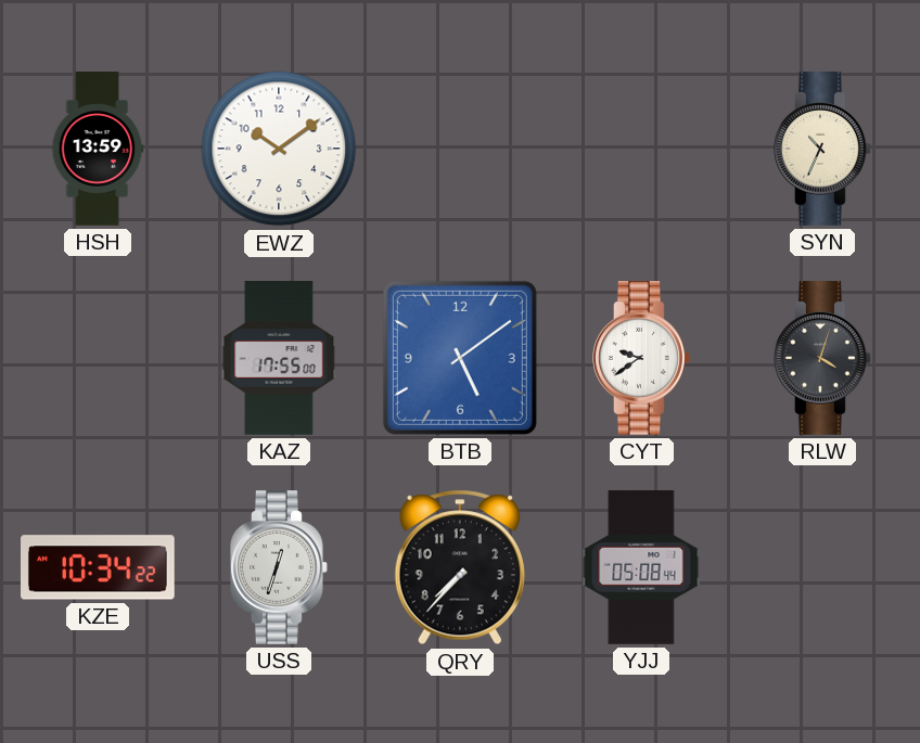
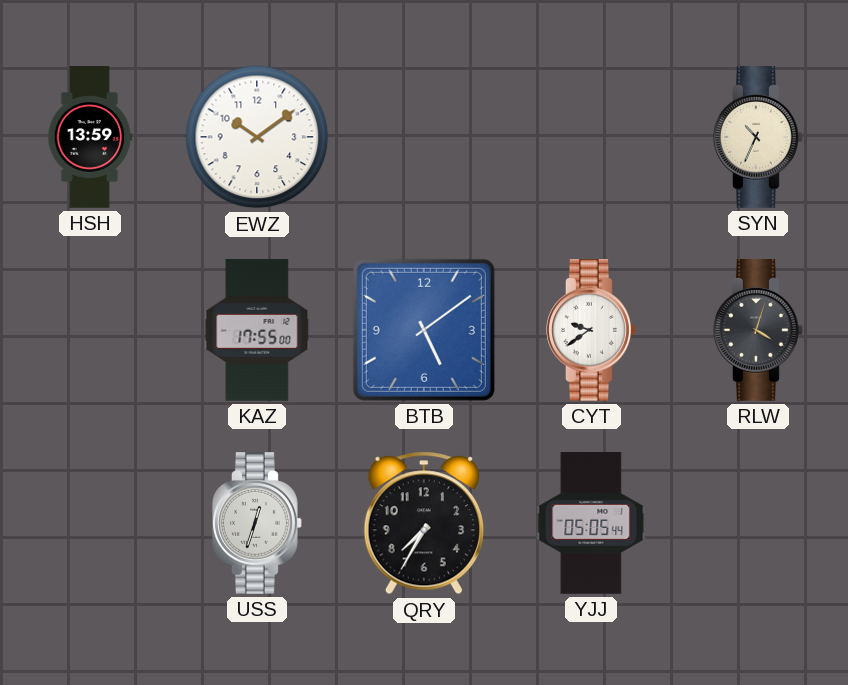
KZE: 10:34 -> none
QRY: 7:37 -> 7:35
YJJ: 05:08 -> 05:05
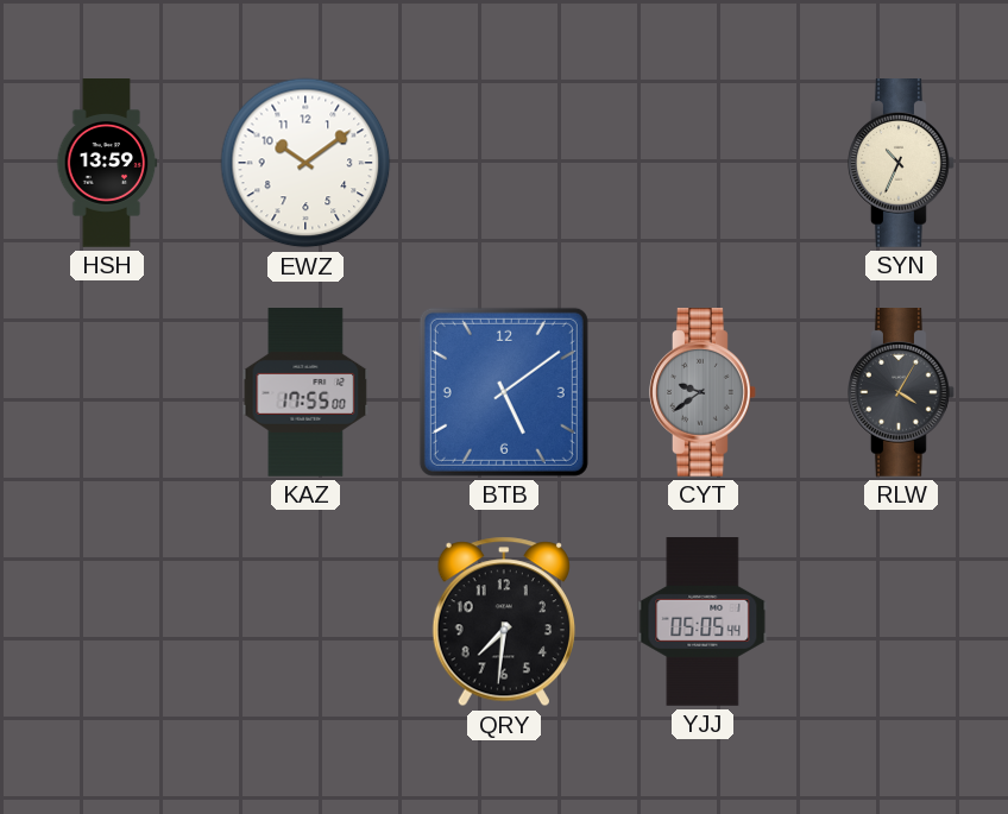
CYT dial: white -> grey
RLW: 4:03 -> 4:05
USS: 12:33 -> none
QRY: 7:35 -> 7:31
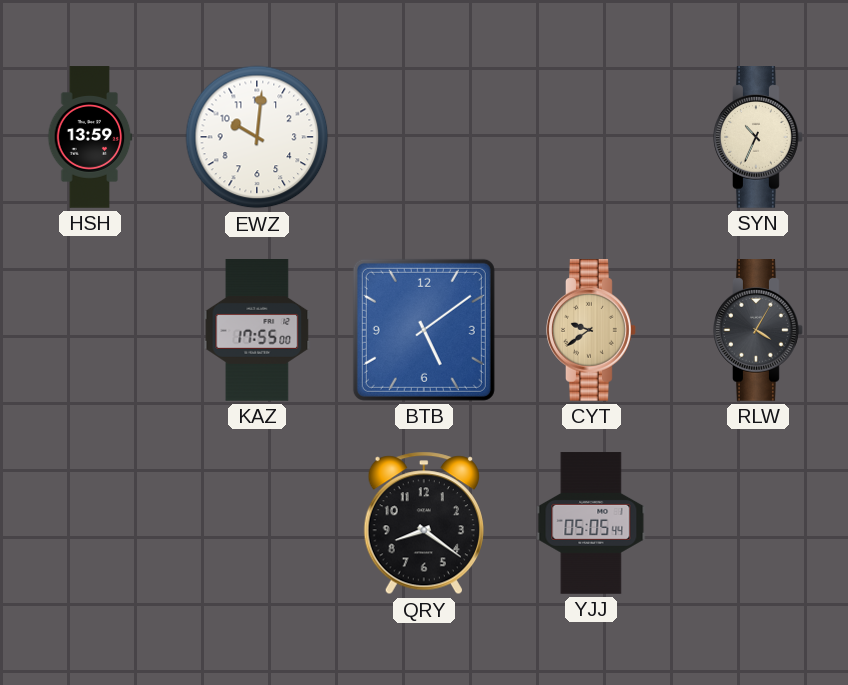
EWZ: 10:09 -> 10:01
CYT dial: grey -> champagne
QRY: 7:31 -> 8:21
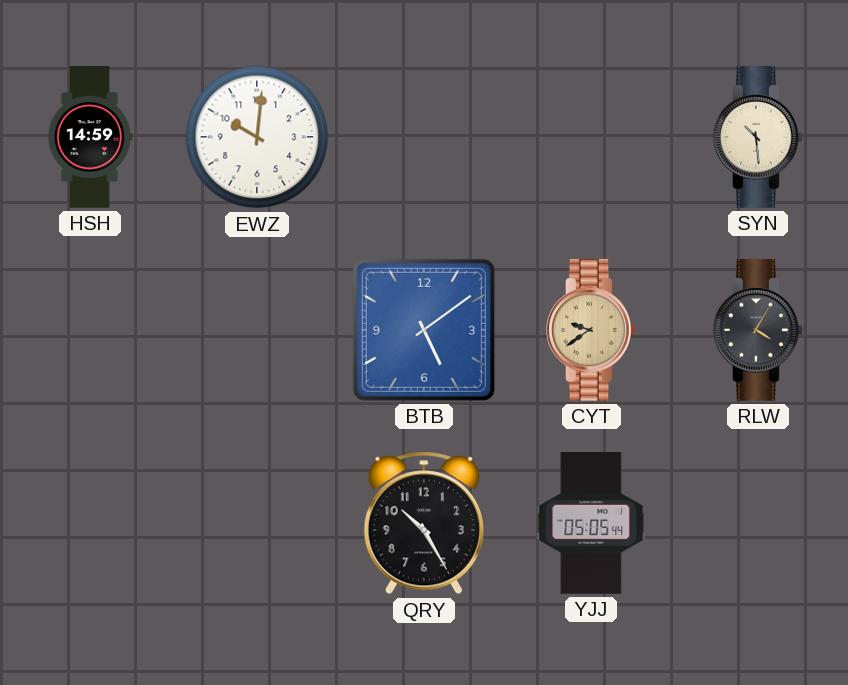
HSH: 13:59 -> 14:59
SYN: 10:34 -> 10:29
KAZ: 17:55 -> none
QRY: 8:21 -> 10:25
